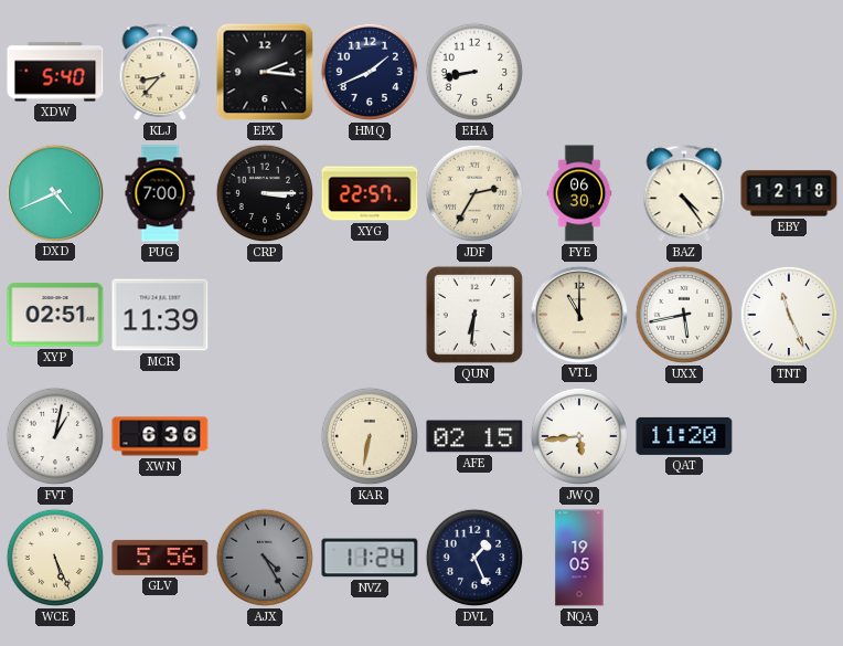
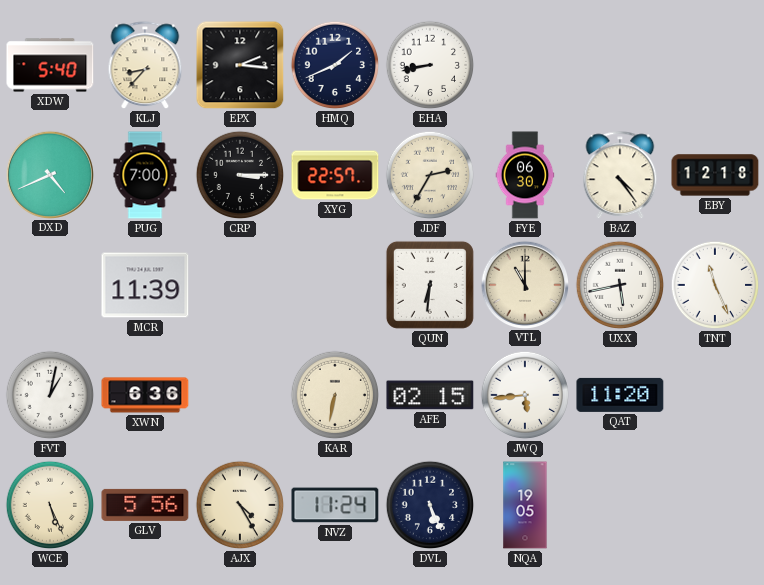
XYP: 02:51 -> none
AJX dial: grey -> cream
DVL: 1:26 -> 5:26
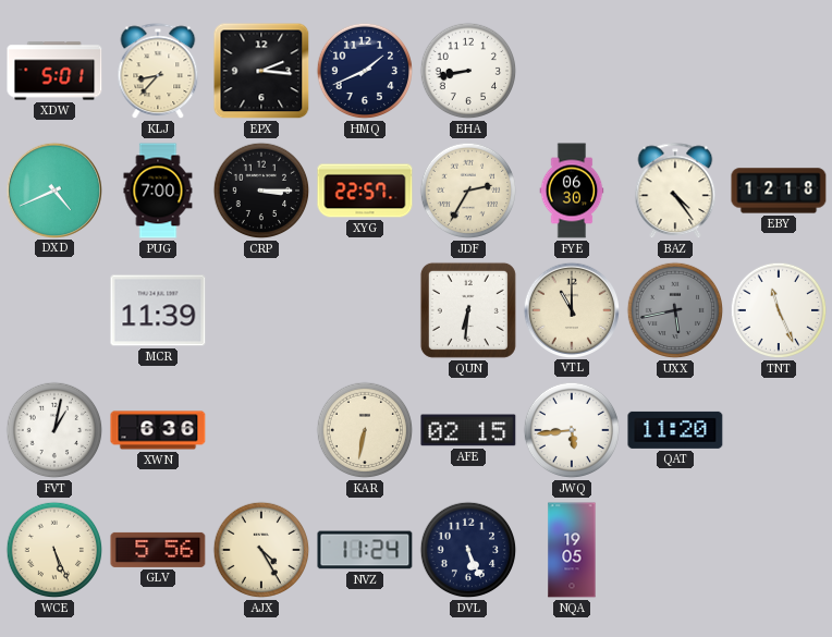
XDW: 5:40 -> 5:01
UXX dial: white -> grey
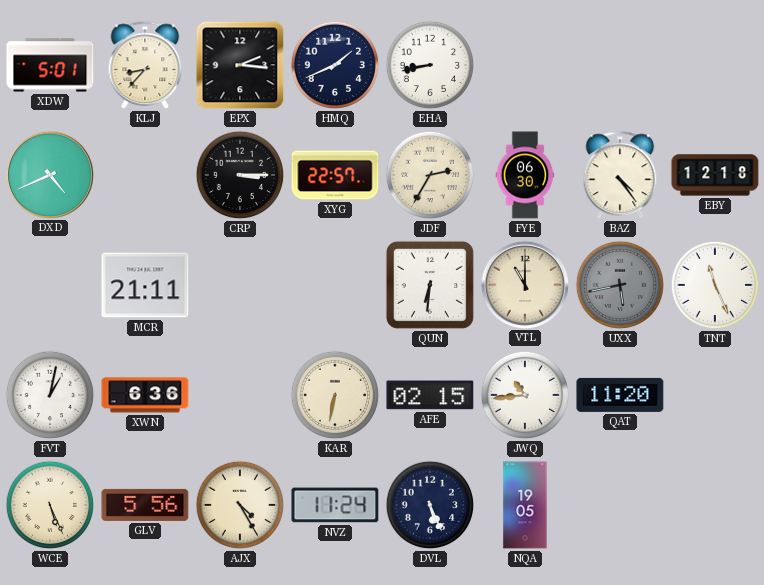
PUG: 7:00 -> none
MCR: 11:39 -> 21:11
JWQ: 5:44 -> 10:44
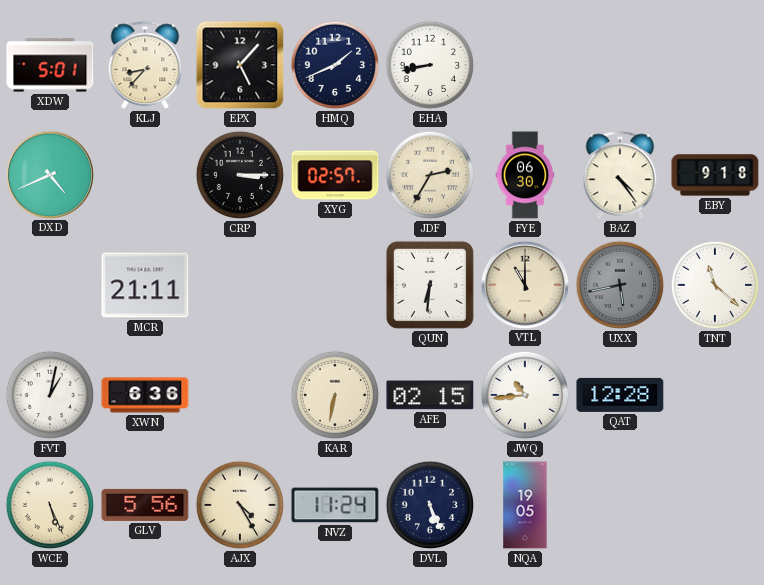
EPX: 2:16 -> 5:07
XYG: 22:57 -> 02:57
EBY: 12:18 -> 9:18
TNT: 11:26 -> 11:22
QAT: 11:20 -> 12:28
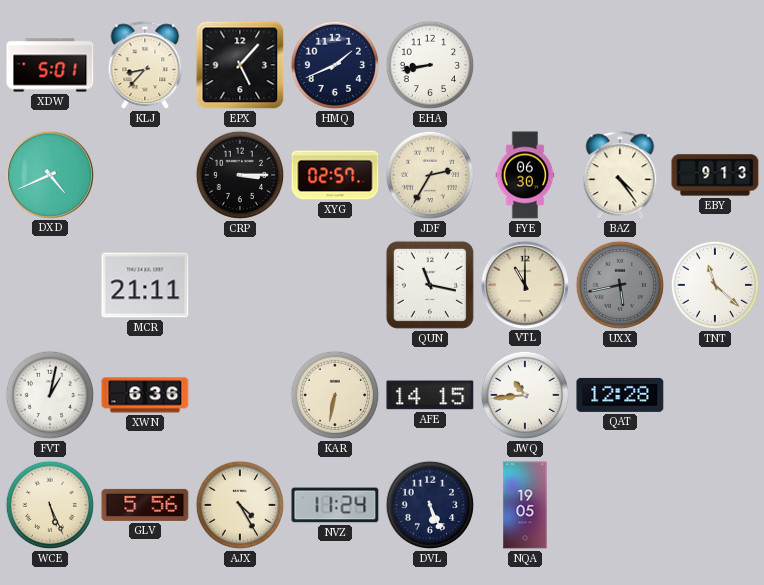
EBY: 9:18 -> 9:13
QUN: 6:31 -> 11:17
AFE: 02:15 -> 14:15
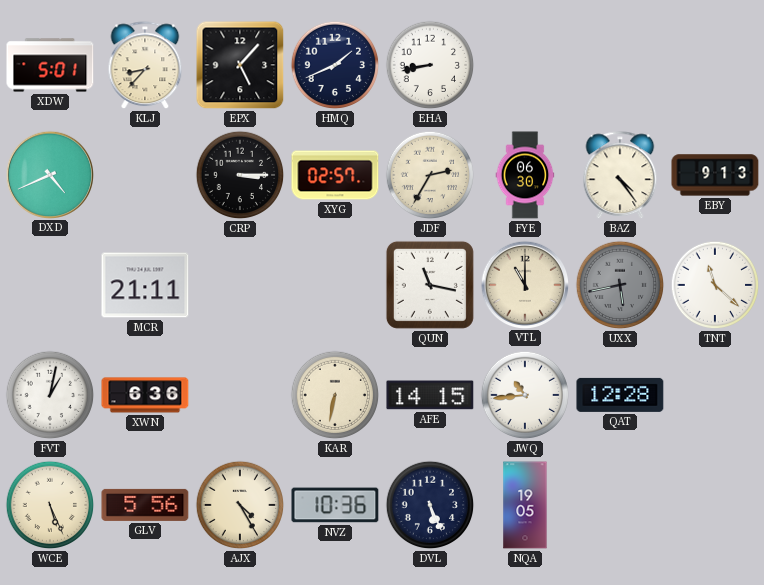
NVZ: 11:24 -> 10:36
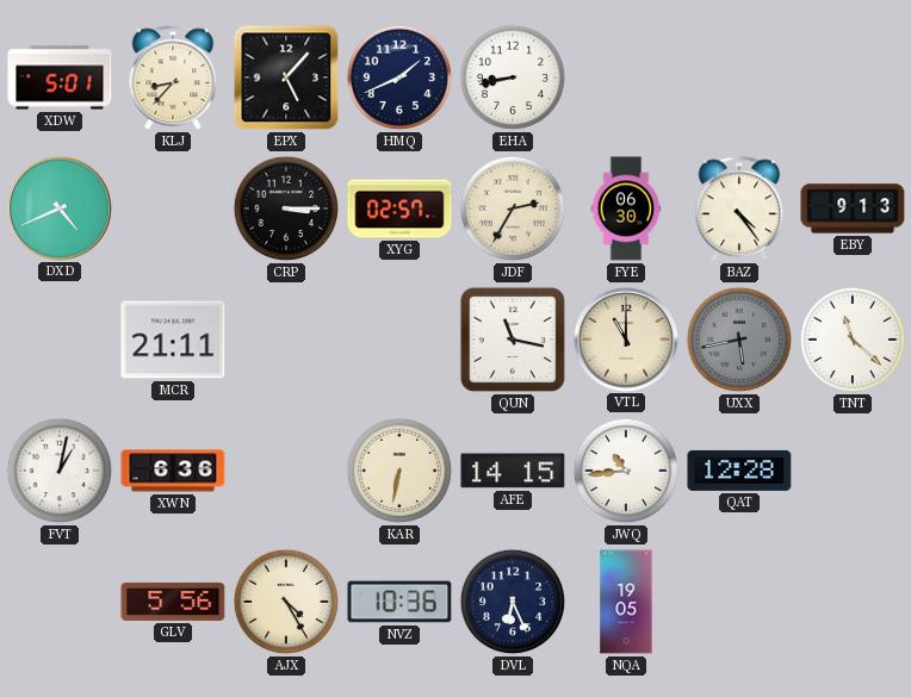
WCE: 5:26 -> none
DVL: 5:26 -> 6:26
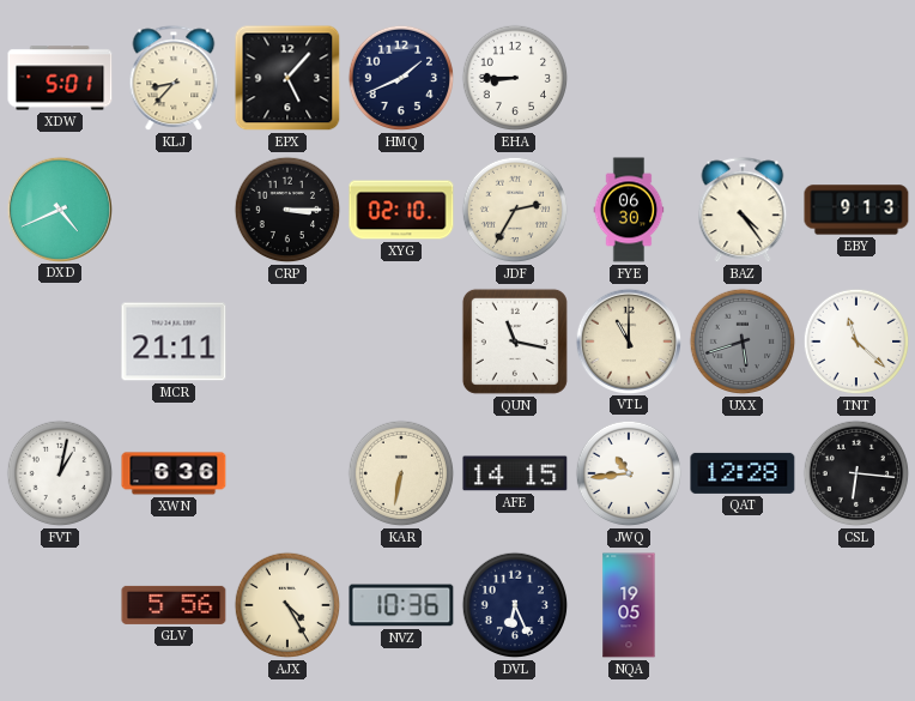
EHA: 8:43 -> 8:45
XYG: 02:57 -> 02:10
UXX: 5:43 -> 5:42
CSL: none -> 6:16
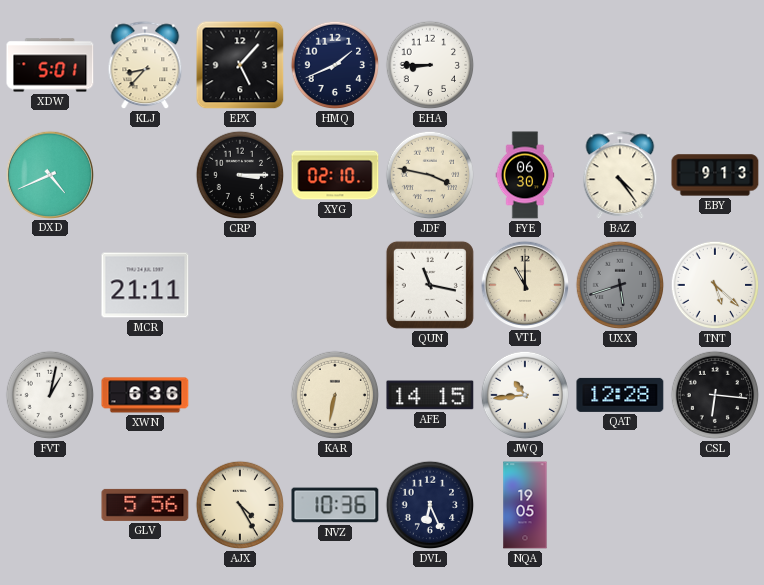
JDF: 2:35 -> 3:47
TNT: 11:22 -> 5:22
